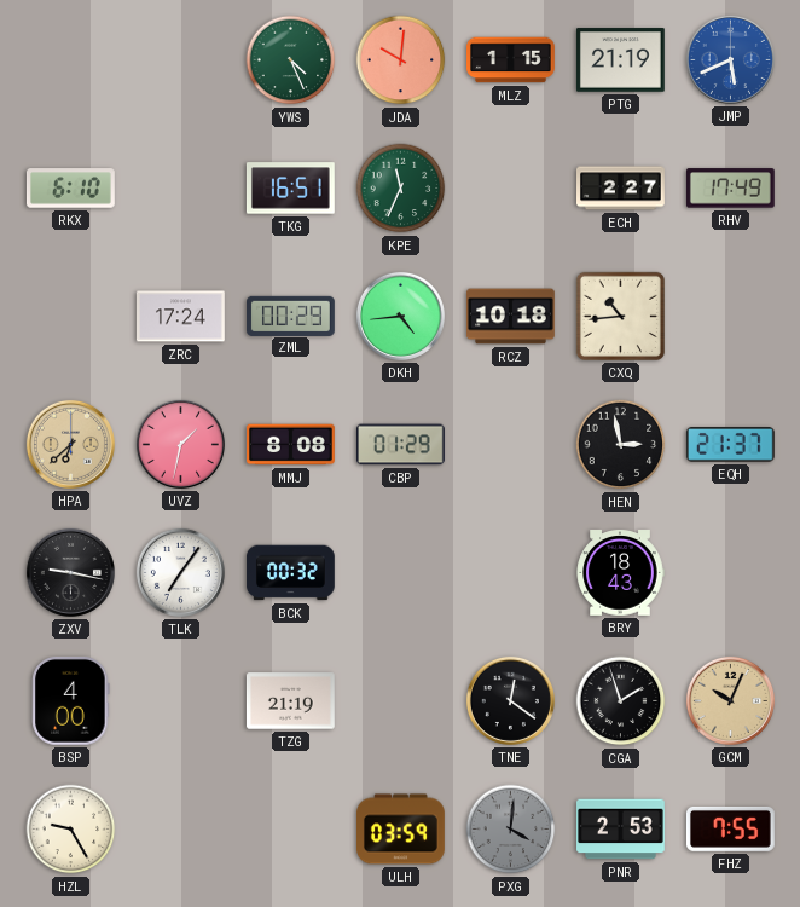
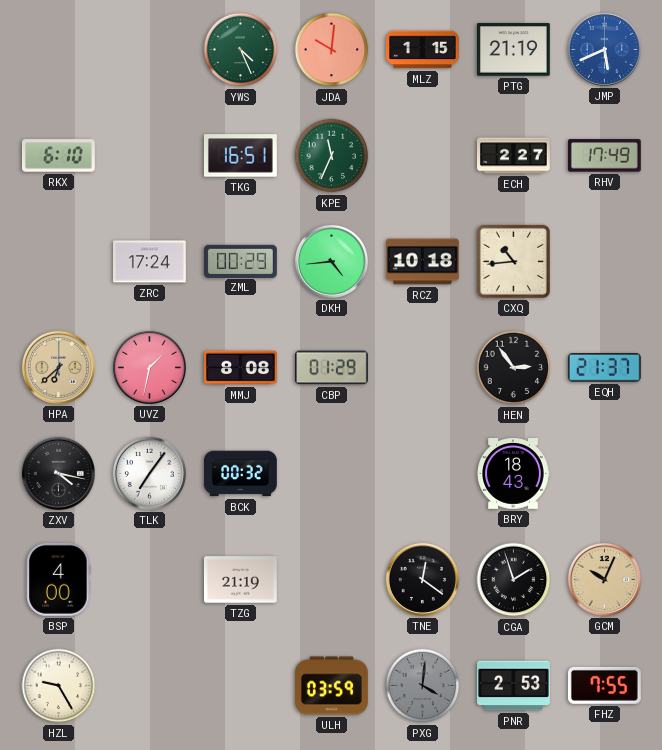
HEN: 2:58 -> 2:54
ZXV: 9:17 -> 4:17
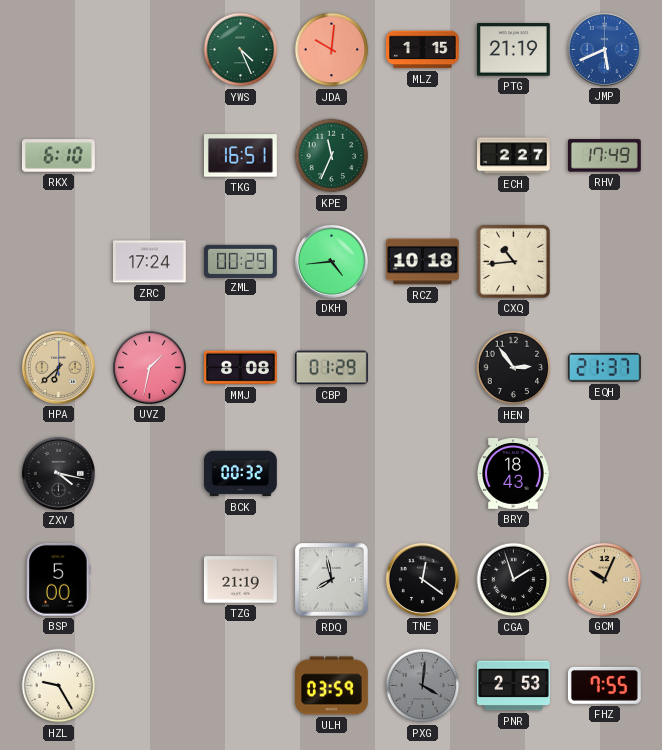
TLK: 7:06 -> none
BSP: 4:00 -> 5:00
RDQ: none -> 7:58
